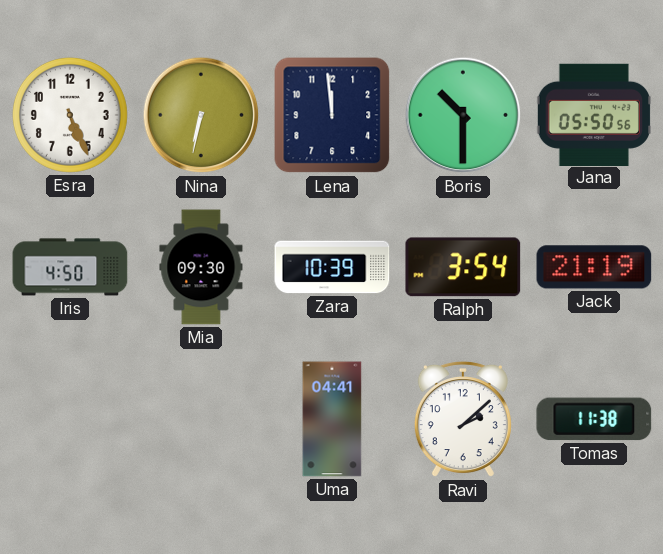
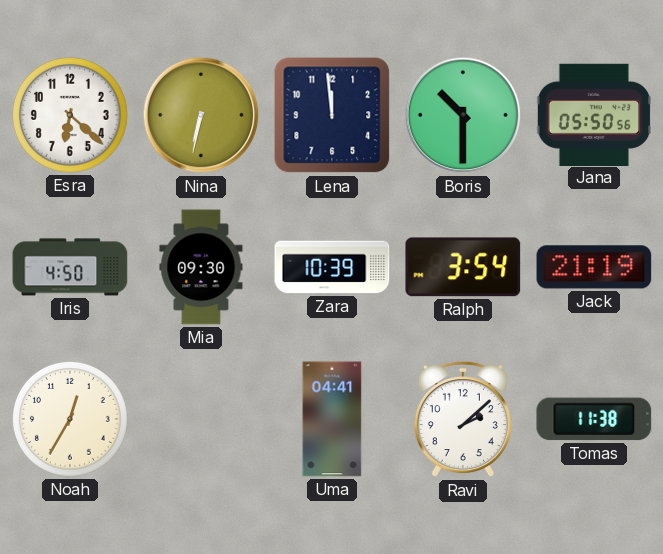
Esra: 5:26 -> 6:22
Noah: none -> 12:35
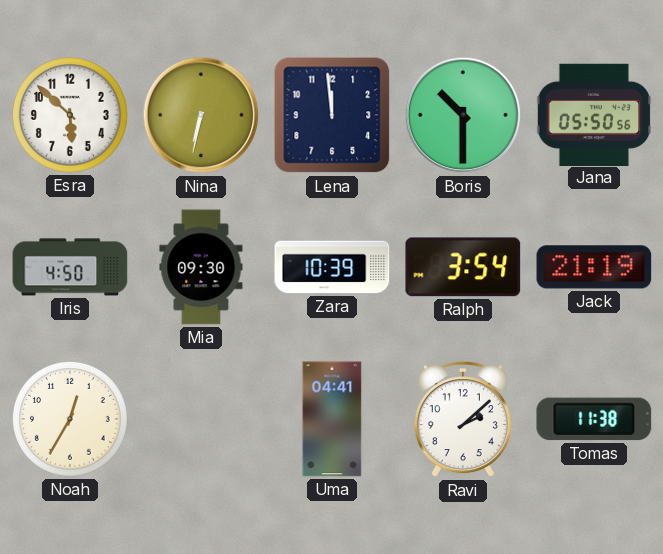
Esra: 6:22 -> 5:52
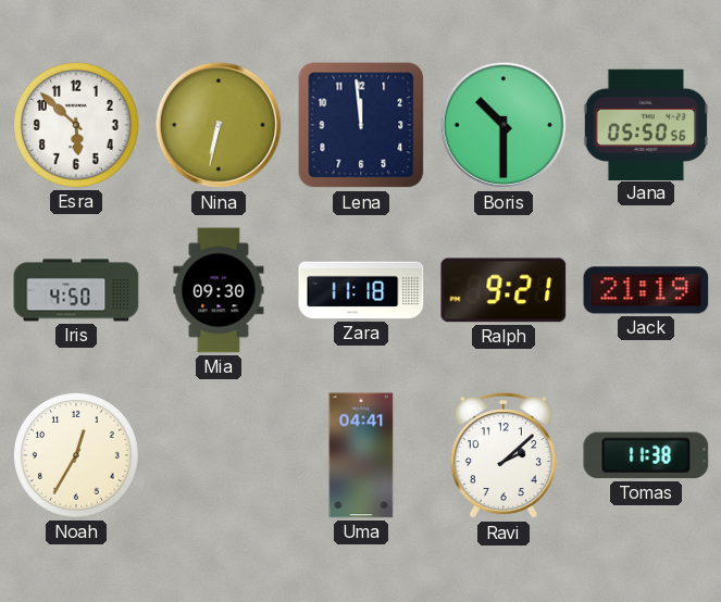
Zara: 10:39 -> 11:18
Ralph: 3:54 -> 9:21
